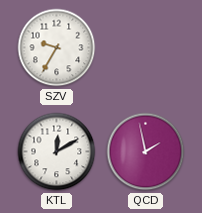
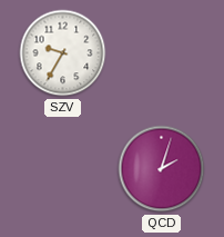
KTL: 12:10 -> none
QCD: 1:58 -> 2:03
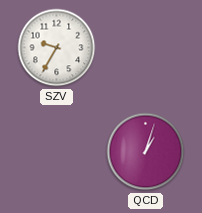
QCD: 2:03 -> 1:03
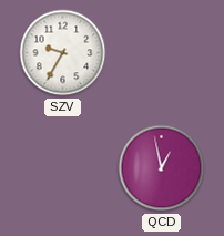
QCD: 1:03 -> 12:58
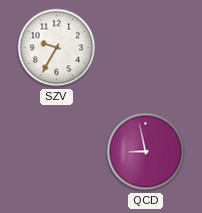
QCD: 12:58 -> 8:58
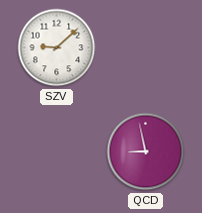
SZV: 9:35 -> 9:08
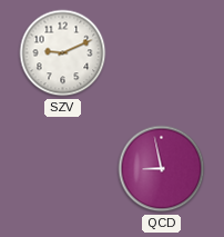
SZV: 9:08 -> 9:11
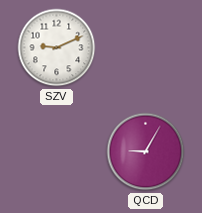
QCD: 8:58 -> 9:05
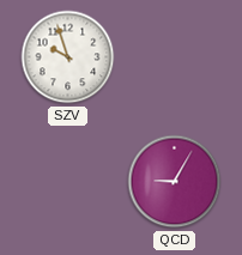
SZV: 9:11 -> 9:57
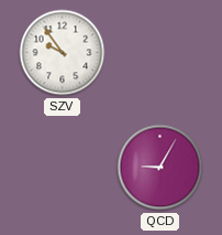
SZV: 9:57 -> 9:54
